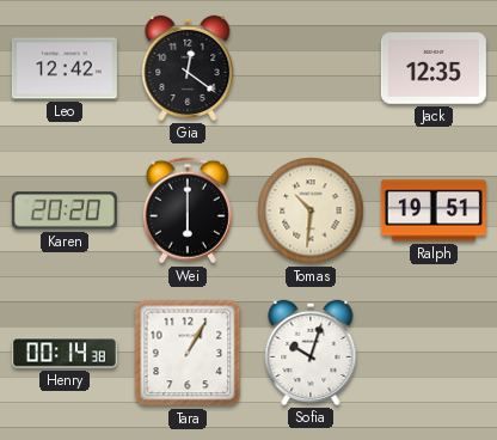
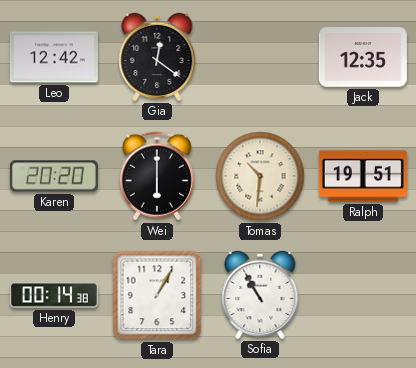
Sofia: 10:03 -> 10:55
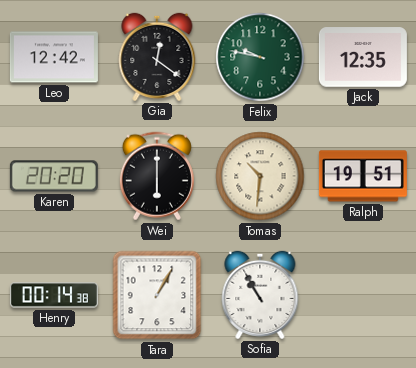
Felix: none -> 9:47
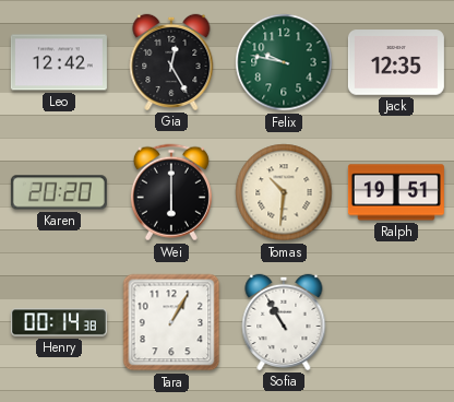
Gia: 12:21 -> 12:25
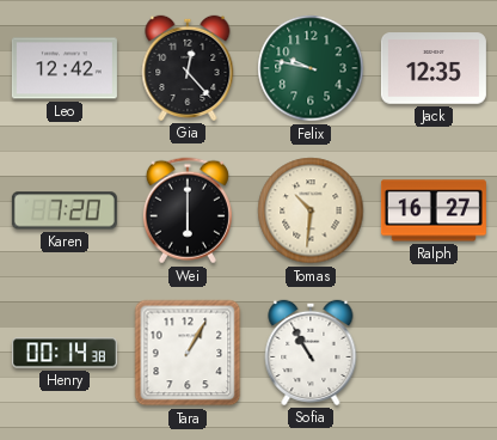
Gia: 12:25 -> 12:23
Karen: 20:20 -> 7:20
Ralph: 19:51 -> 16:27
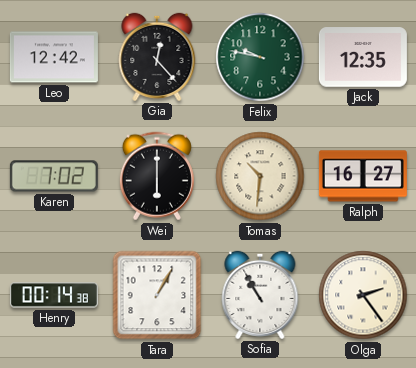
Karen: 7:20 -> 7:02
Olga: none -> 2:24
